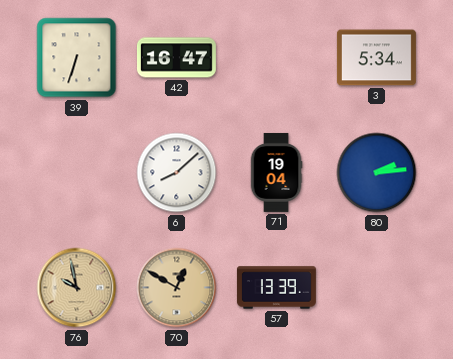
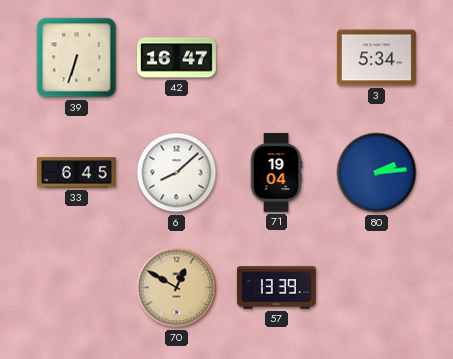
33: none -> 6:45
76: 9:58 -> none
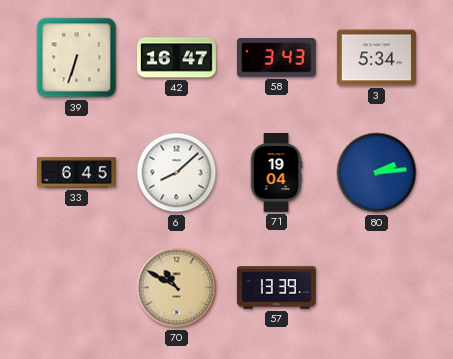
58: none -> 3:43
70: 12:50 -> 10:50
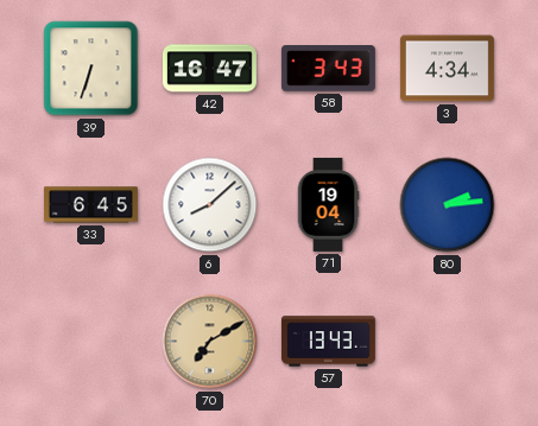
3: 5:34 -> 4:34
70: 10:50 -> 7:10
57: 13:39 -> 13:43
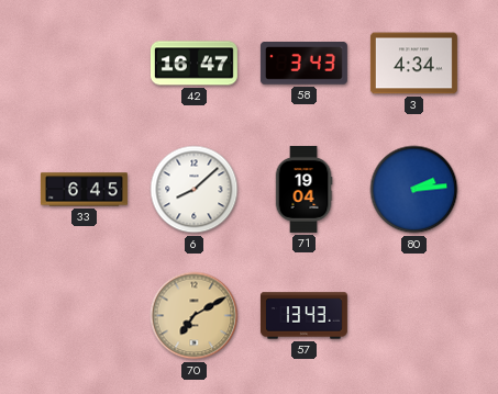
39: 6:33 -> none
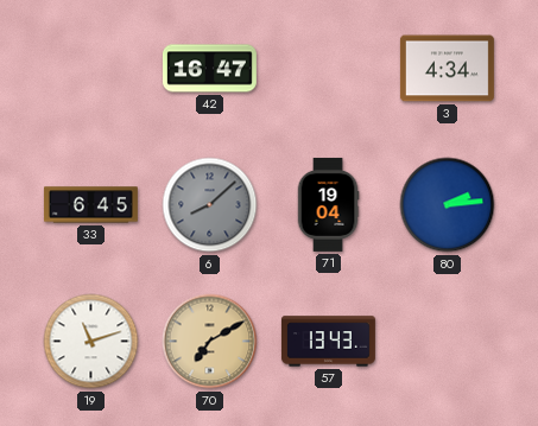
58: 3:43 -> none
6 dial: white -> grey
19: none -> 11:12
